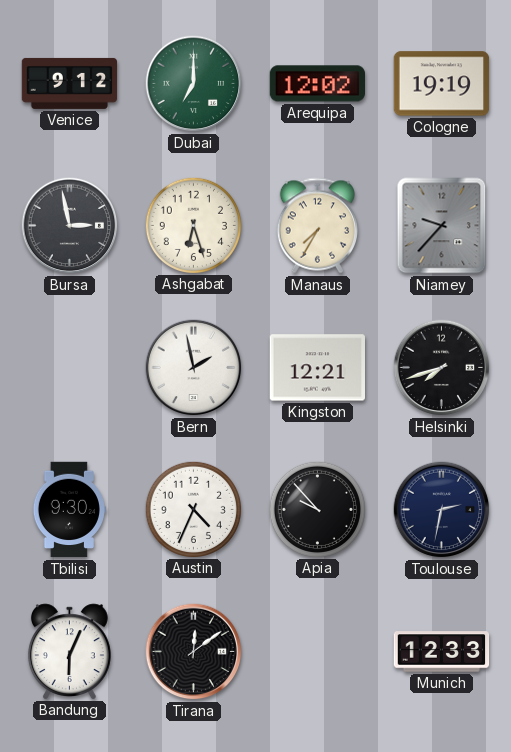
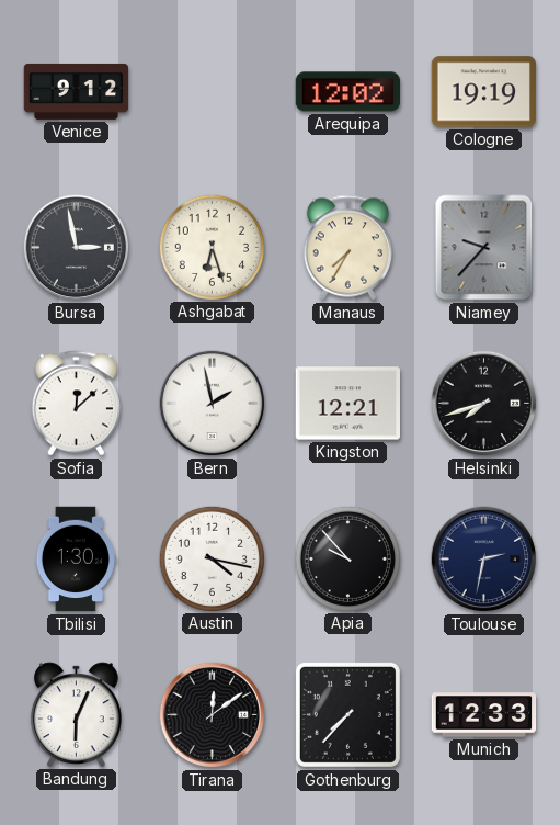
Dubai: 7:00 -> none
Sofia: none -> 12:08
Tbilisi: 9:30 -> 1:30
Austin: 4:34 -> 4:17
Gothenburg: none -> 7:37
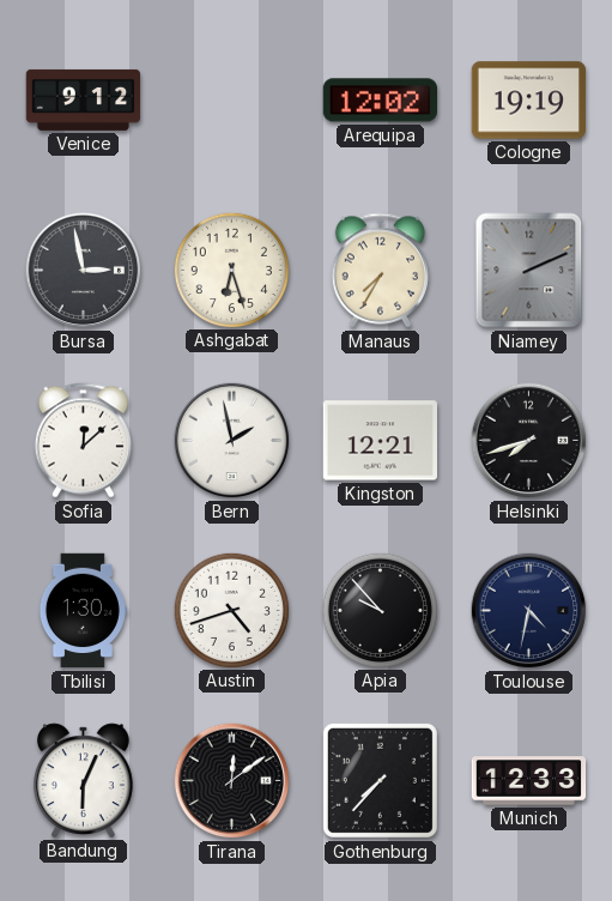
Niamey: 9:37 -> 2:11
Austin: 4:17 -> 4:42
Toulouse: 2:32 -> 4:32
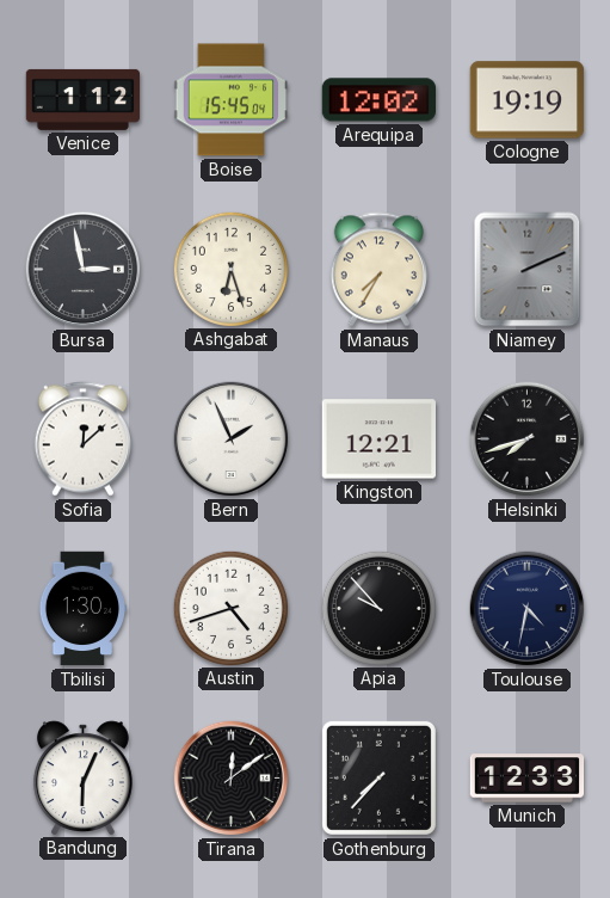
Venice: 9:12 -> 1:12
Boise: none -> 15:45
Bern: 1:58 -> 1:56
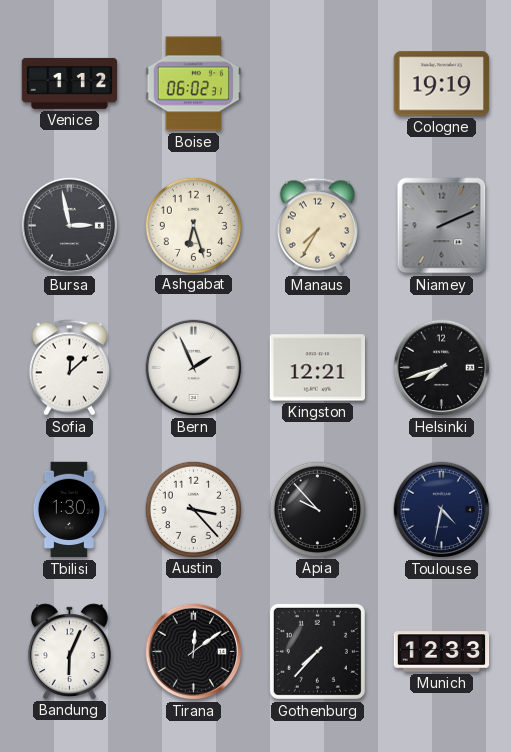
Boise: 15:45 -> 06:02
Arequipa: 12:02 -> none
Austin: 4:42 -> 3:23
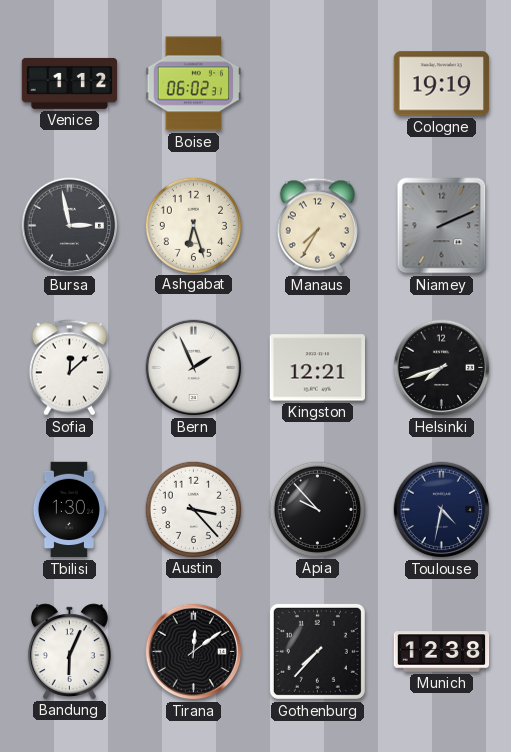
Munich: 12:33 -> 12:38
